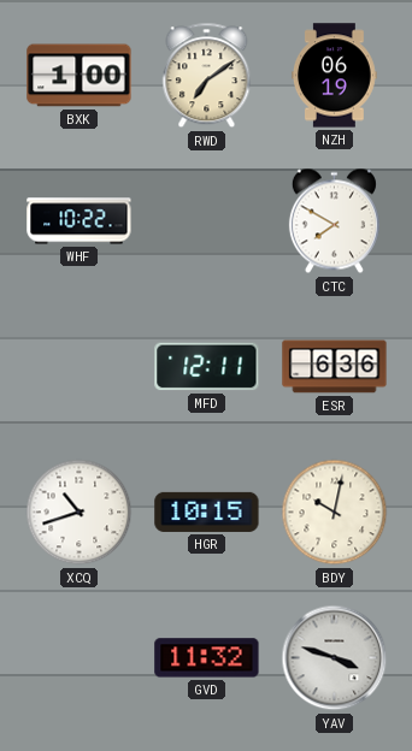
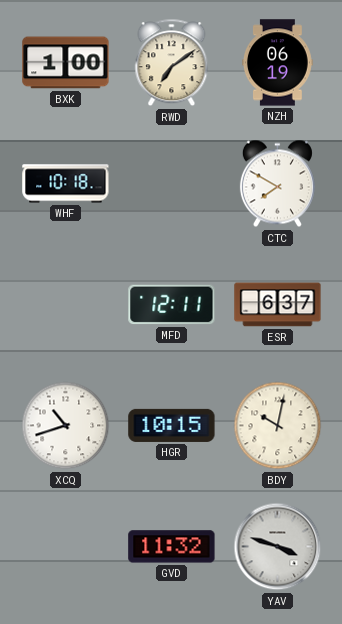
WHF: 10:22 -> 10:18
ESR: 6:36 -> 6:37
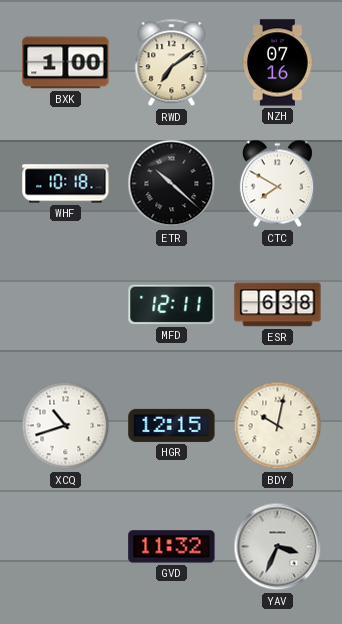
NZH: 06:19 -> 07:16
ETR: none -> 10:22
ESR: 6:37 -> 6:38
HGR: 10:15 -> 12:15
YAV: 3:48 -> 3:34
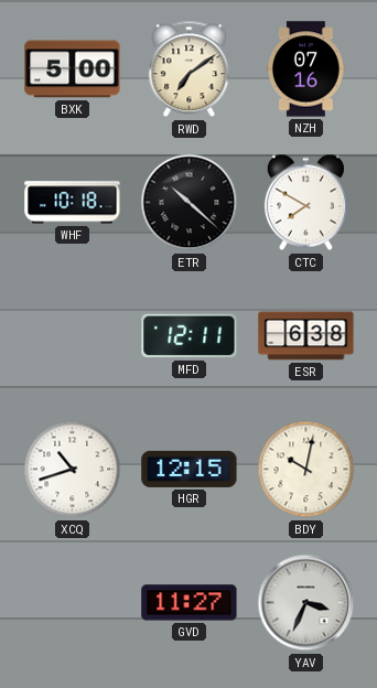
BXK: 1:00 -> 5:00
GVD: 11:32 -> 11:27
